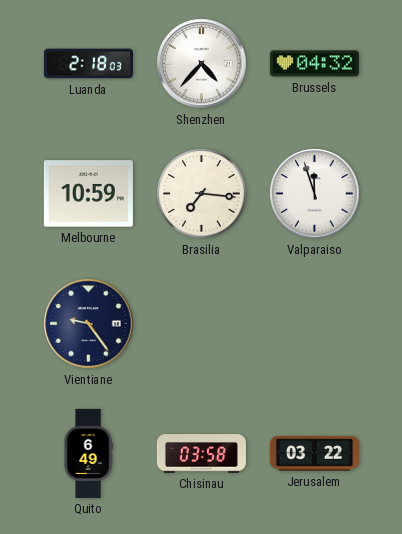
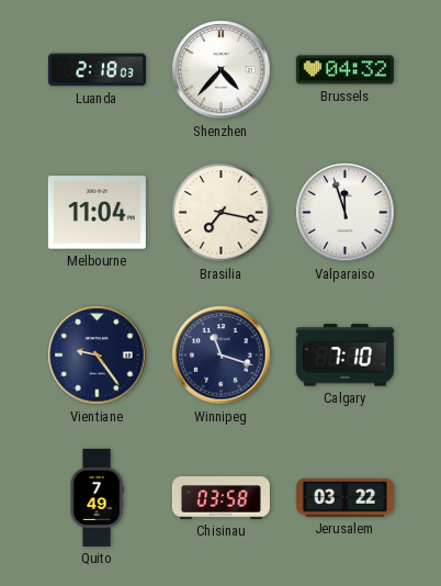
Melbourne: 10:59 -> 11:04
Brasilia: 7:16 -> 7:17
Winnipeg: none -> 11:18
Calgary: none -> 7:10
Quito: 6:49 -> 7:49
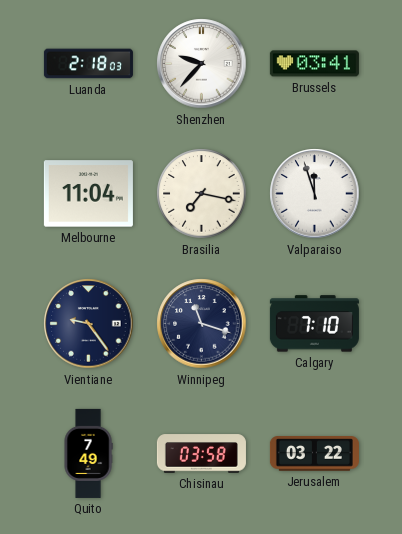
Shenzhen: 4:37 -> 9:37
Brussels: 04:32 -> 03:41
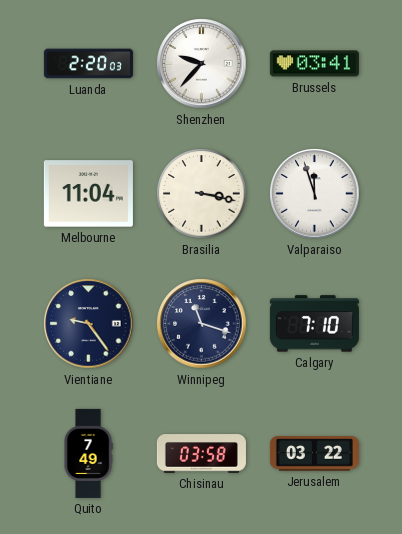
Luanda: 2:18 -> 2:20
Brasilia: 7:17 -> 3:17
